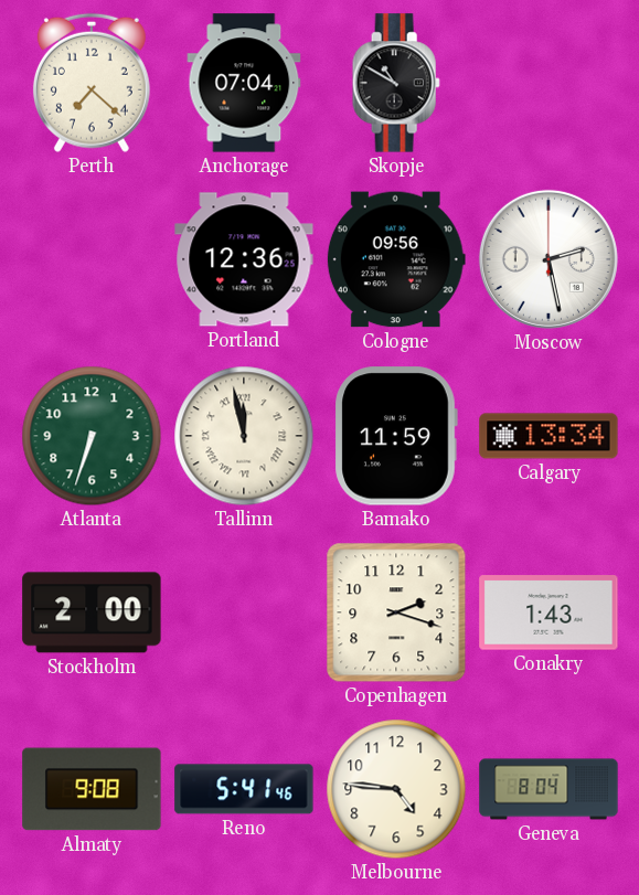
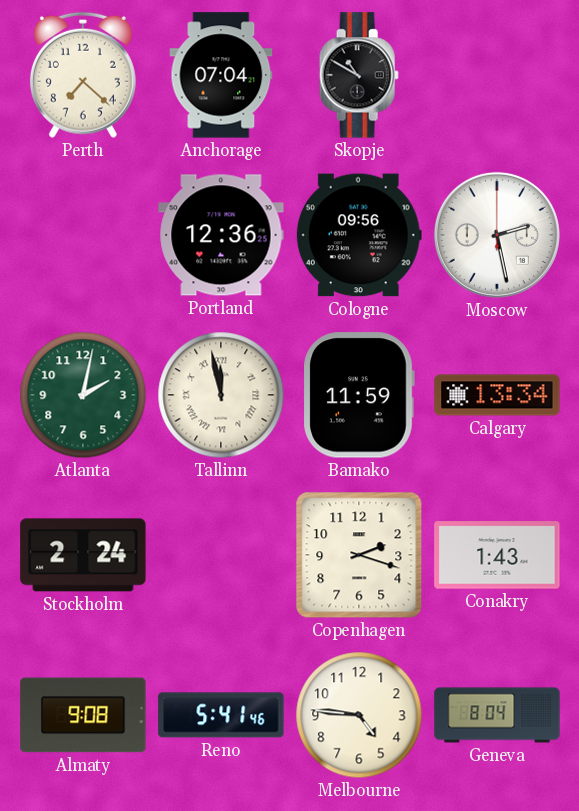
Atlanta: 6:33 -> 2:02
Stockholm: 2:00 -> 2:24
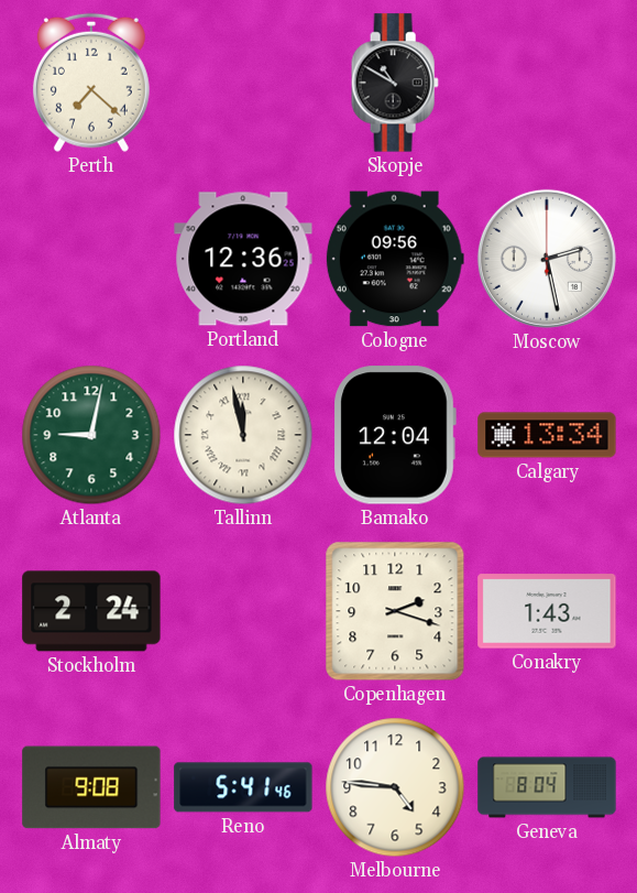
Anchorage: 07:04 -> none
Atlanta: 2:02 -> 9:02
Bamako: 11:59 -> 12:04
